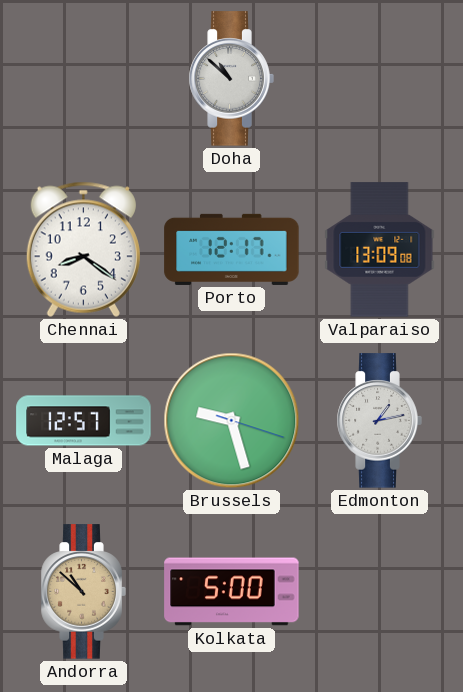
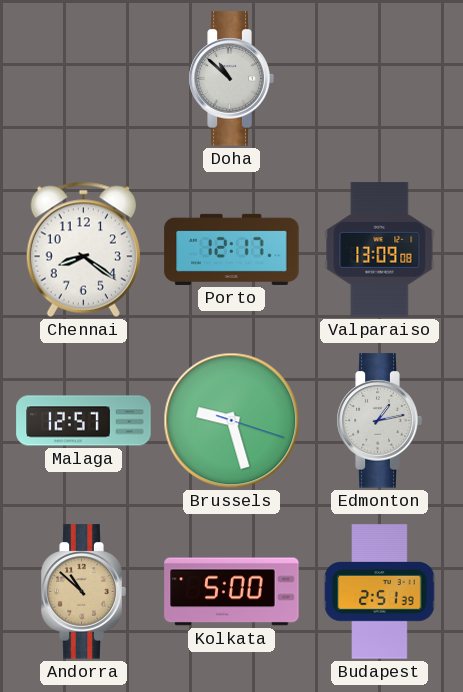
Budapest: none -> 2:51
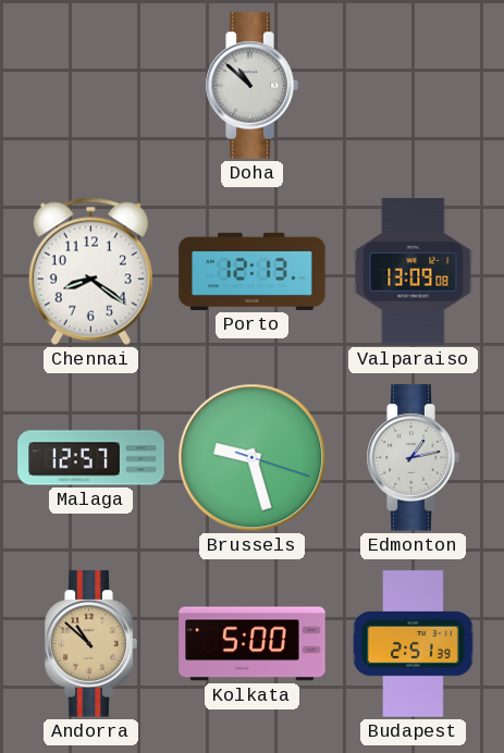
Porto: 12:17 -> 12:13
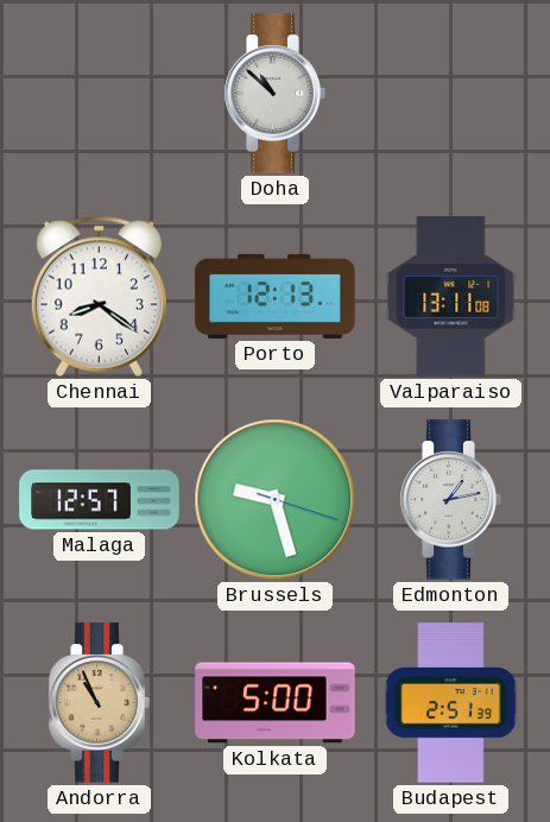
Valparaiso: 13:09 -> 13:11
Andorra: 10:52 -> 10:56
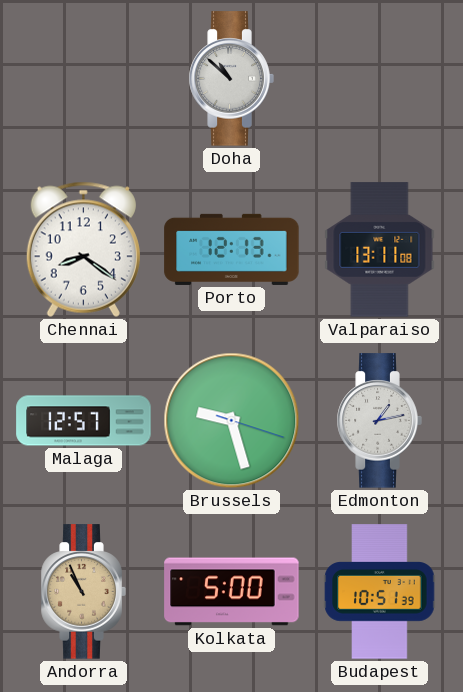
Budapest: 2:51 -> 10:51
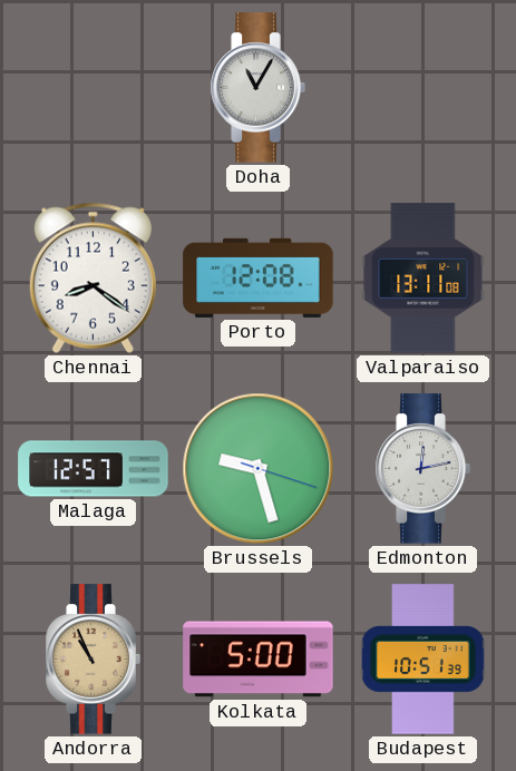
Doha: 10:52 -> 11:05
Porto: 12:13 -> 12:08
Edmonton: 1:13 -> 12:13
